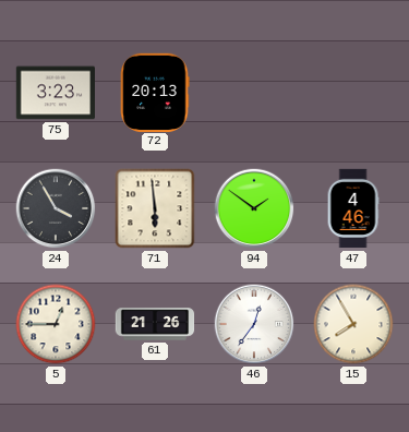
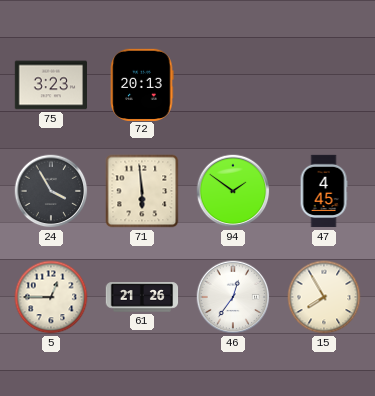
47: 4:46 -> 4:45
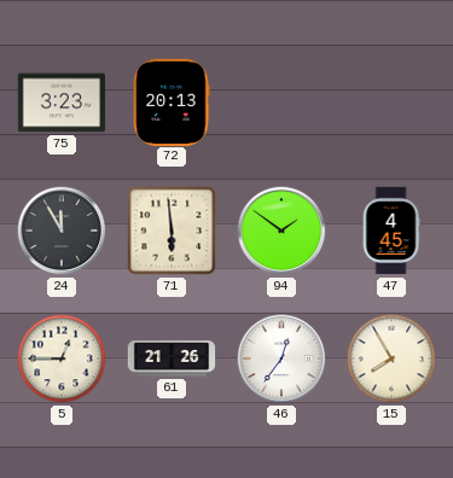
24: 3:55 -> 11:55
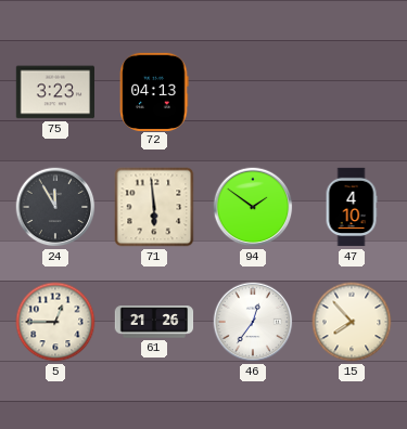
72: 20:13 -> 04:13
47: 4:45 -> 4:10
15: 7:55 -> 7:53
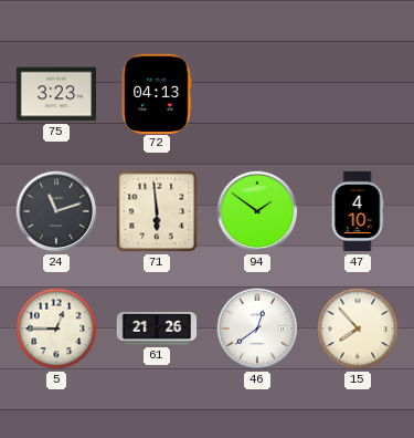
24: 11:55 -> 11:12
46: 12:36 -> 12:39
